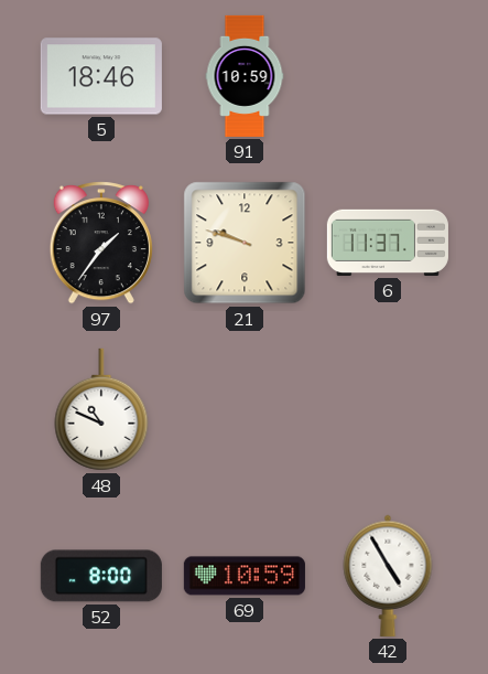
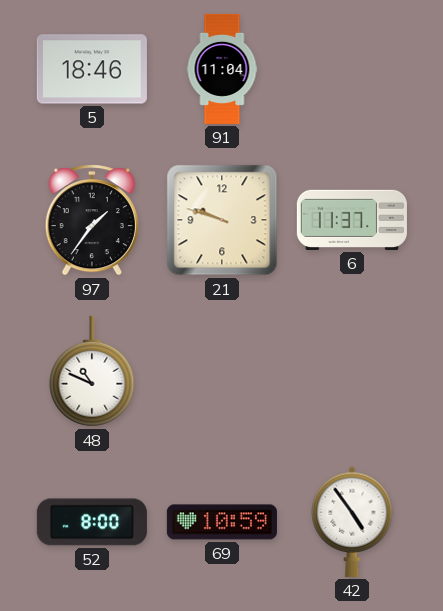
91: 10:59 -> 11:04
42: 4:55 -> 4:54
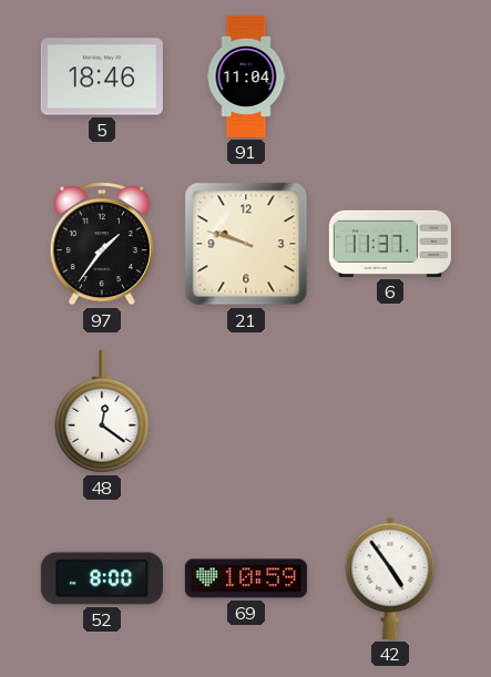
48: 10:49 -> 12:21
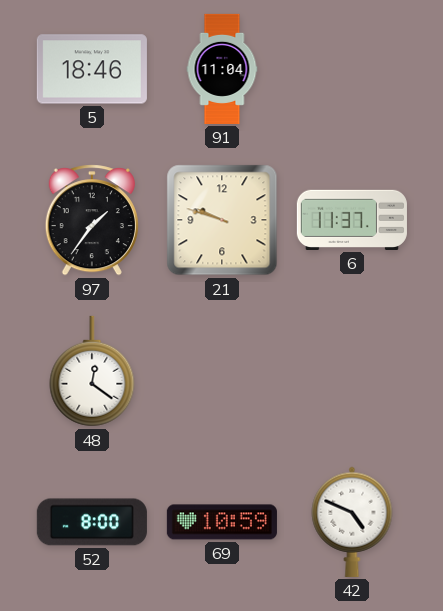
42: 4:54 -> 4:49
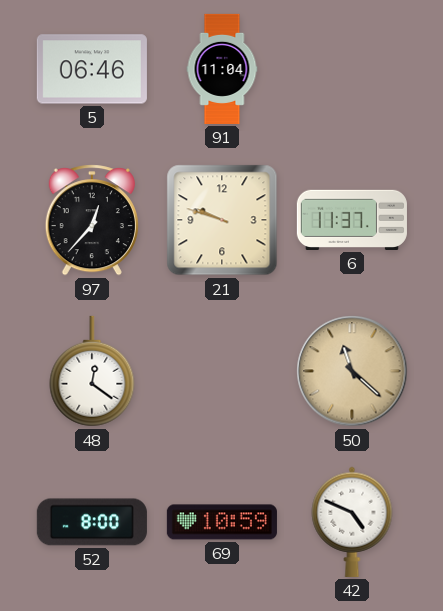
5: 18:46 -> 06:46
97: 1:36 -> 12:37
50: none -> 11:22
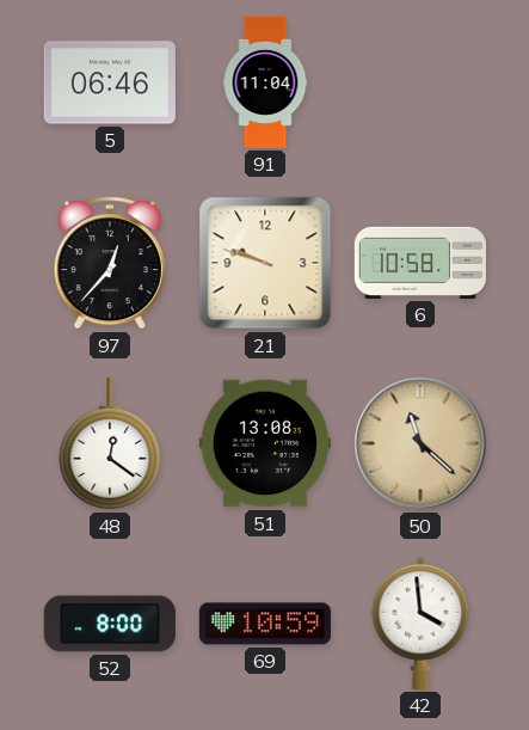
6: 11:37 -> 10:58
51: none -> 13:08
42: 4:49 -> 3:59
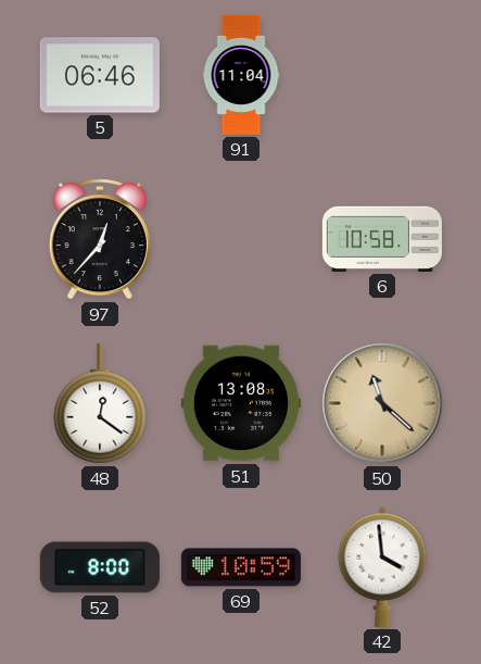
21: 9:48 -> none
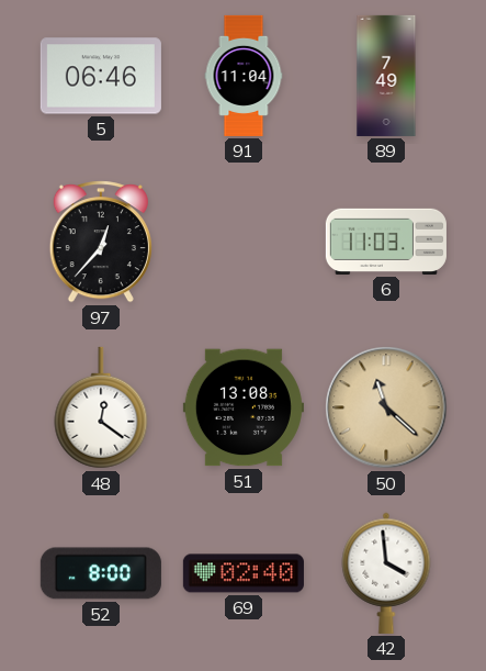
89: none -> 7:49
6: 10:58 -> 11:03
69: 10:59 -> 02:40
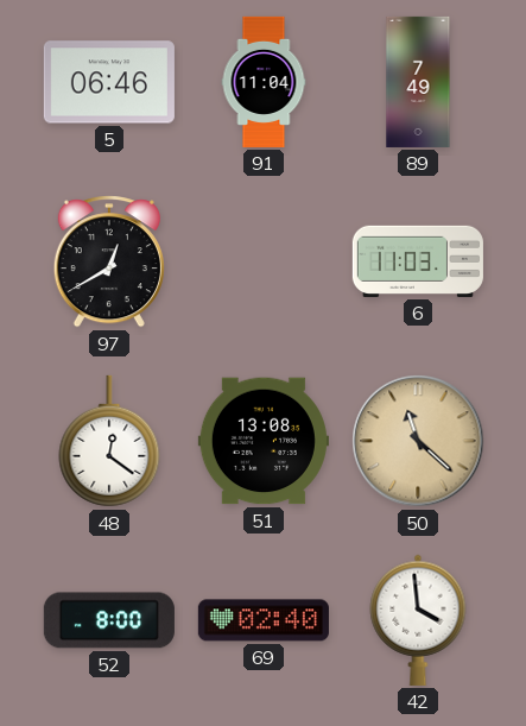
97: 12:37 -> 12:40
